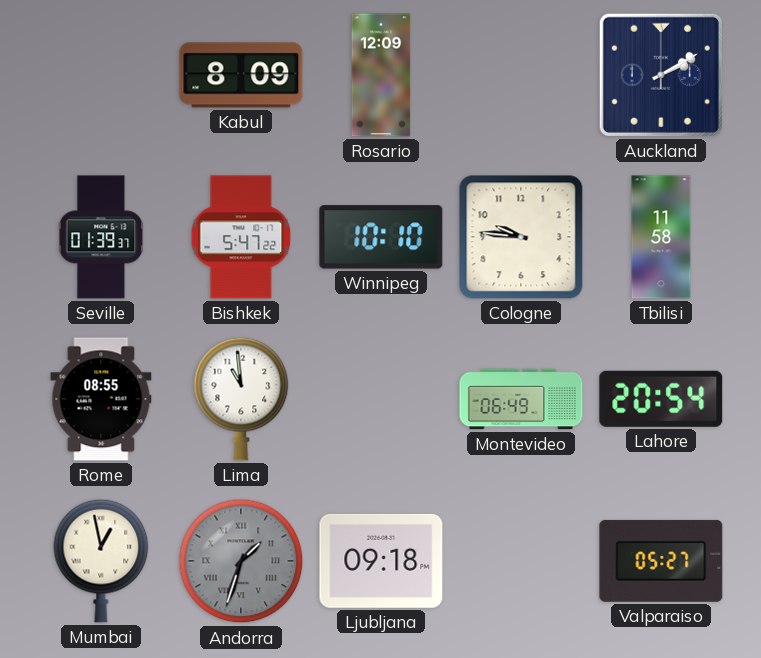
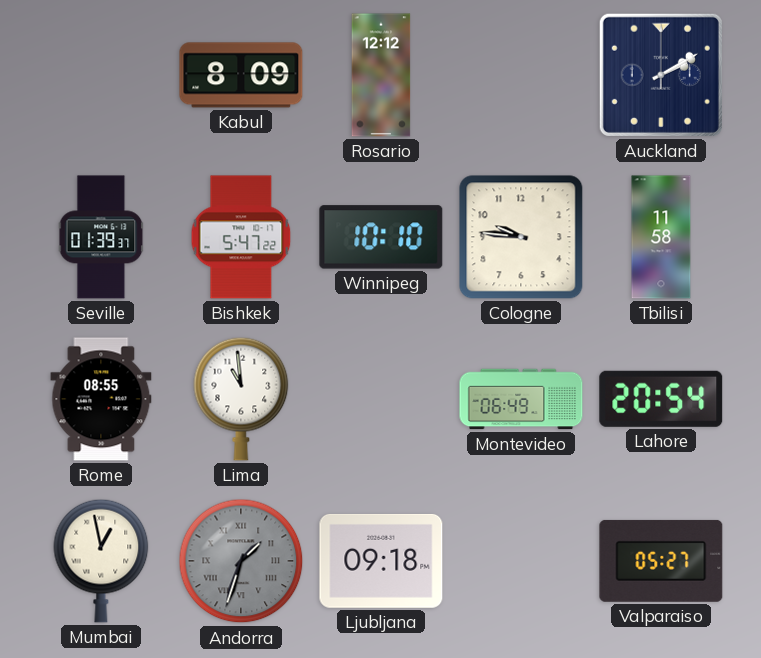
Rosario: 12:09 -> 12:12
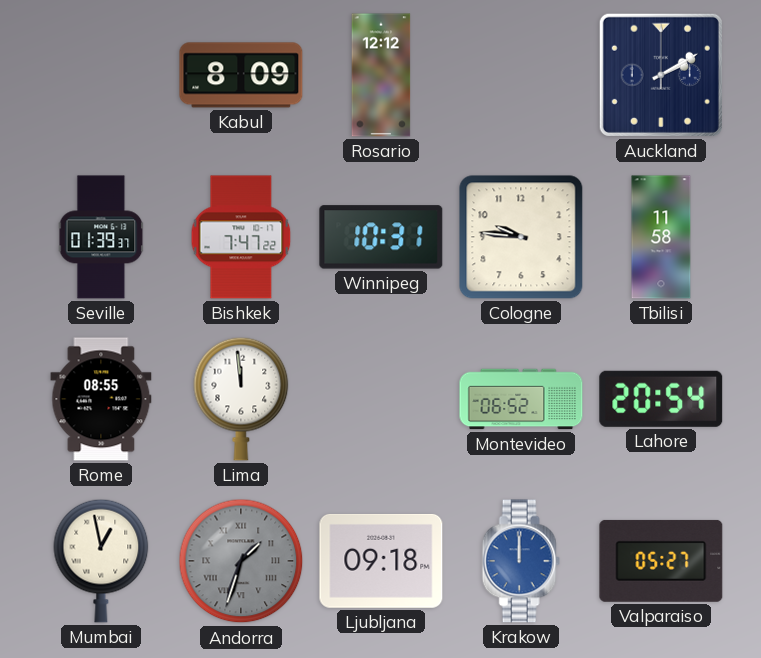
Bishkek: 5:47 -> 7:47
Winnipeg: 10:10 -> 10:31
Lima: 10:59 -> 11:59
Montevideo: 06:49 -> 06:52
Krakow: none -> 12:00
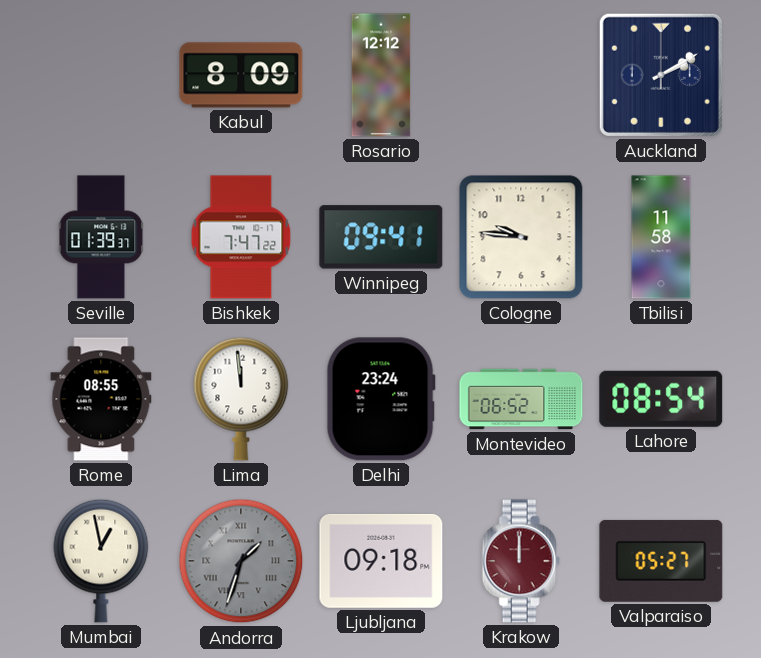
Winnipeg: 10:31 -> 09:41
Delhi: none -> 23:24
Lahore: 20:54 -> 08:54
Krakow dial: blue -> burgundy
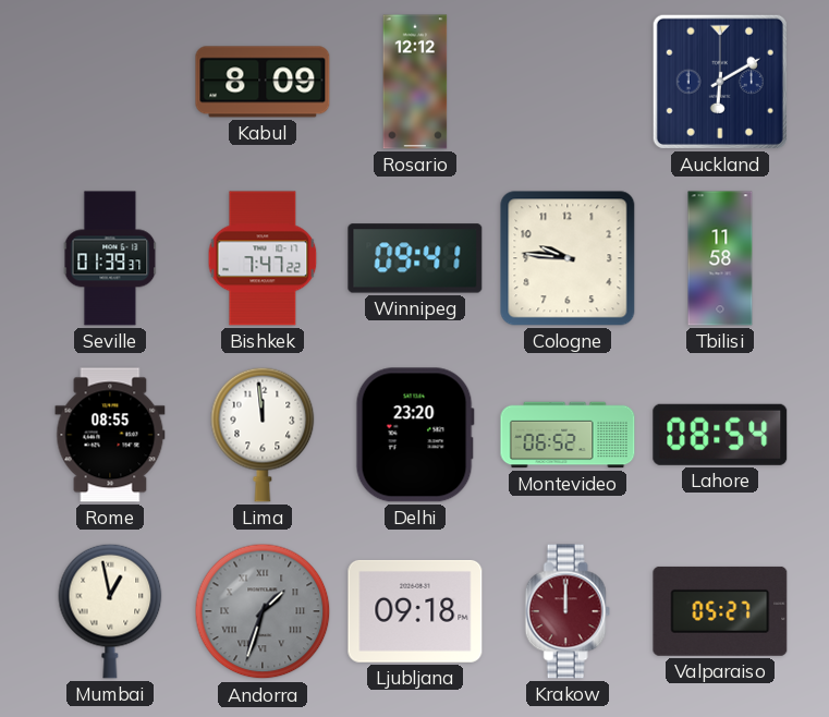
Auckland: 2:10 -> 6:10
Delhi: 23:24 -> 23:20
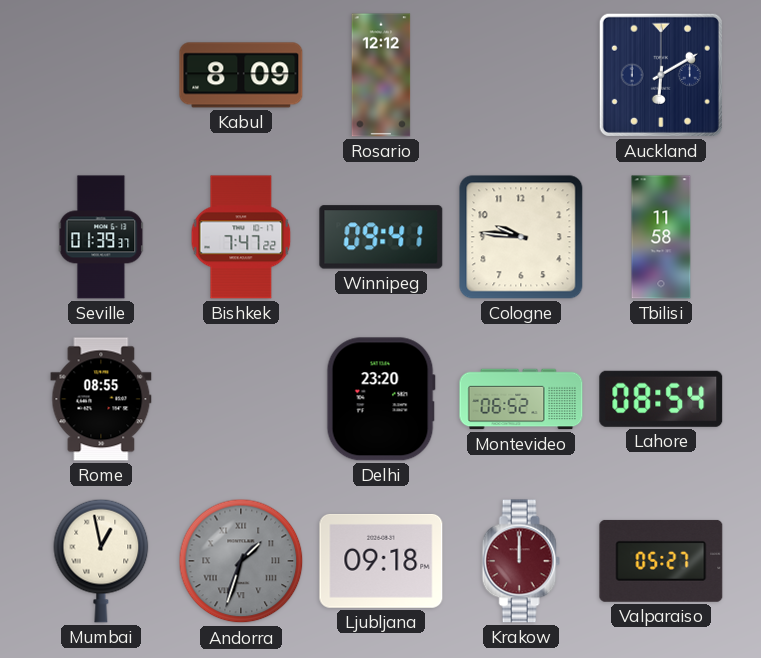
Lima: 11:59 -> none
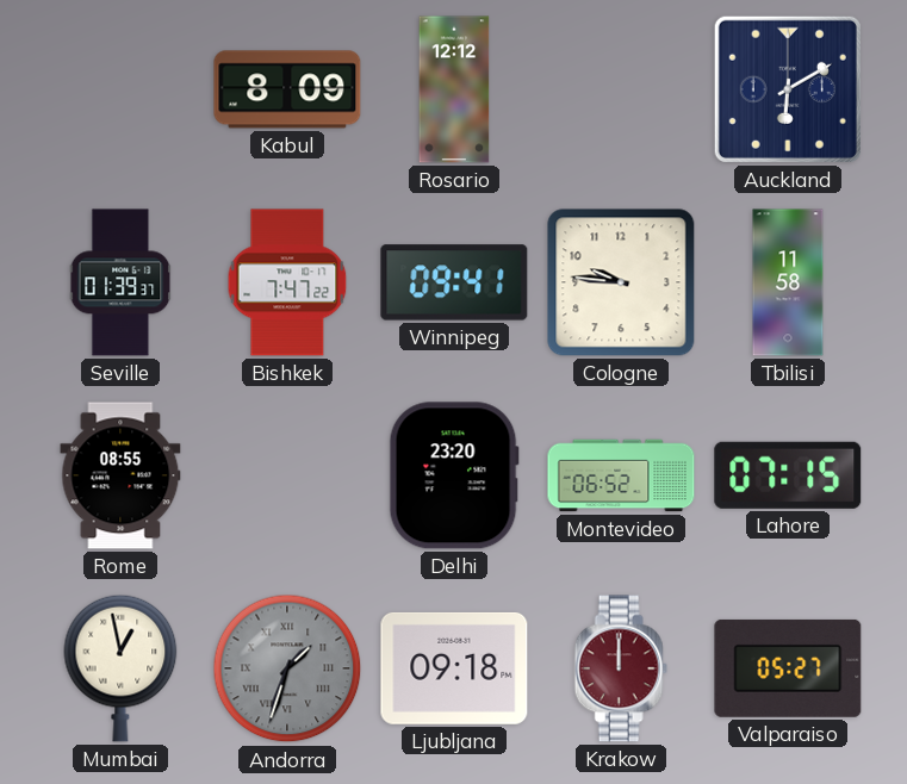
Lahore: 08:54 -> 07:15
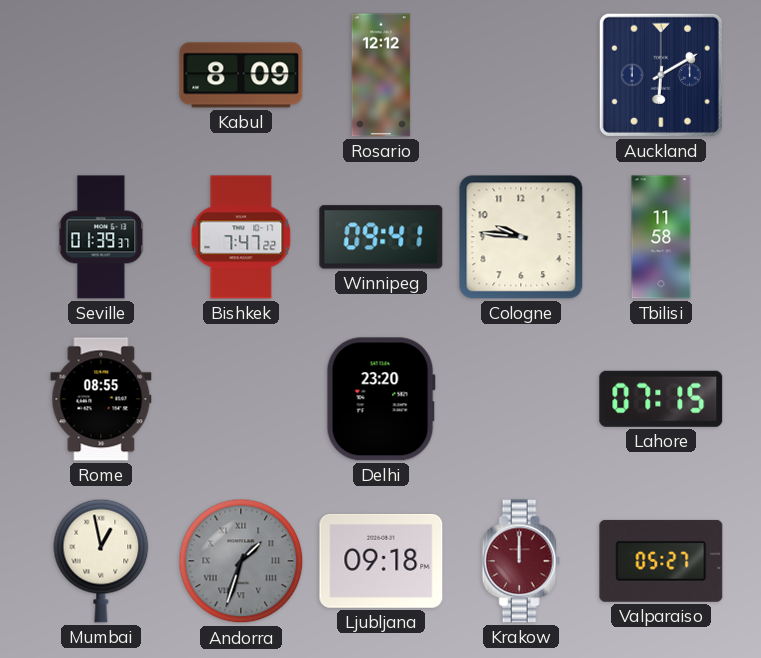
Montevideo: 06:52 -> none
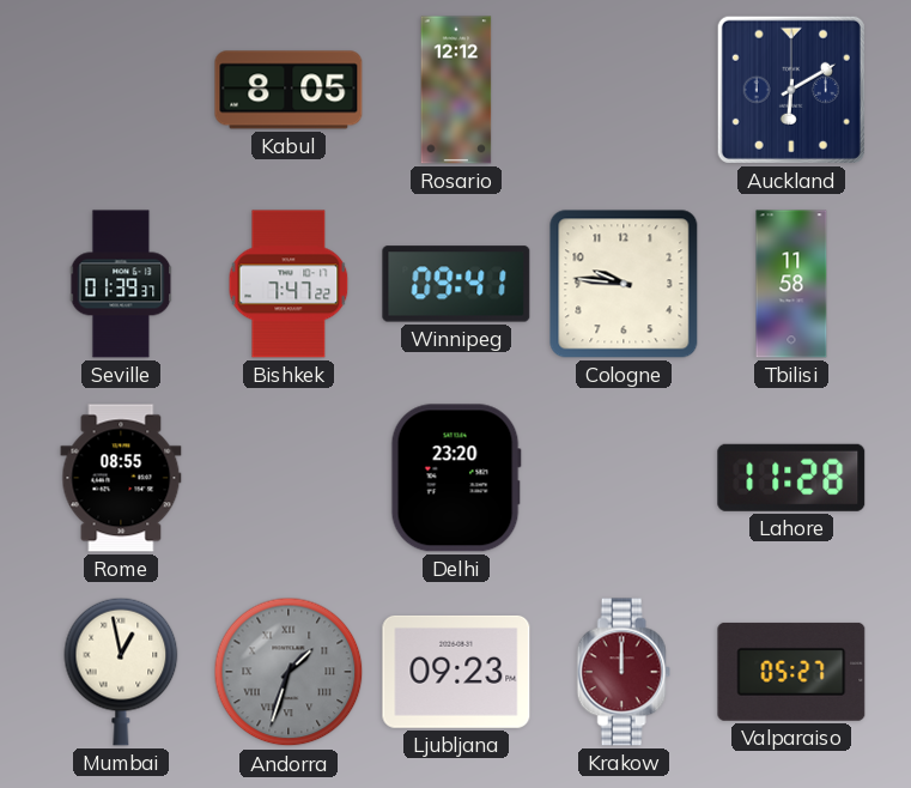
Kabul: 8:09 -> 8:05
Lahore: 07:15 -> 11:28
Ljubljana: 09:18 -> 09:23
